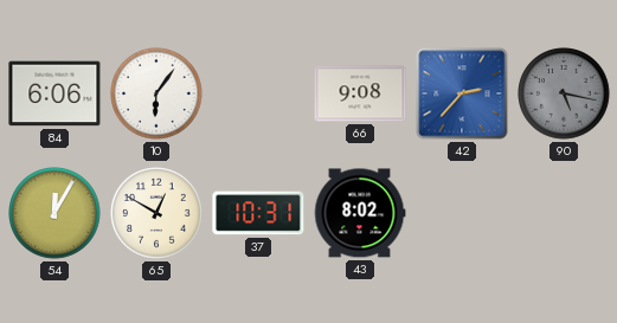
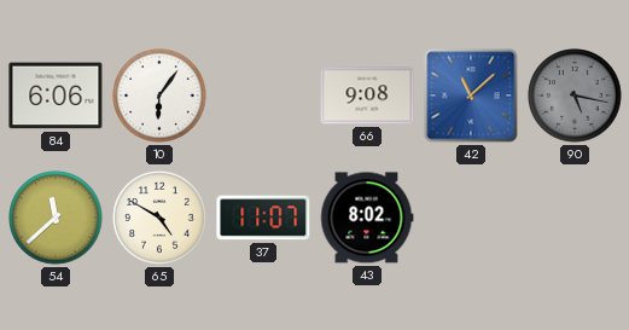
42: 2:37 -> 11:08
54: 12:05 -> 11:38
65: 12:50 -> 4:50
37: 10:31 -> 11:07
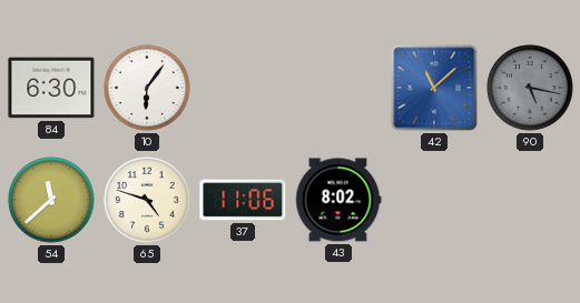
84: 6:06 -> 6:30
66: 9:08 -> none
65: 4:50 -> 4:48
37: 11:07 -> 11:06
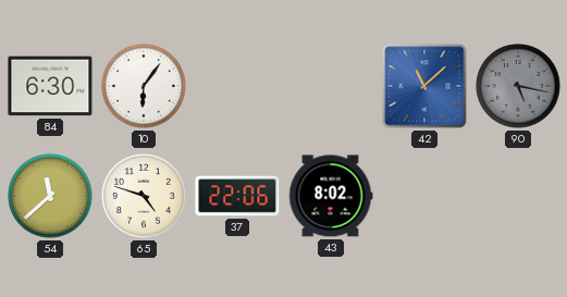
37: 11:06 -> 22:06
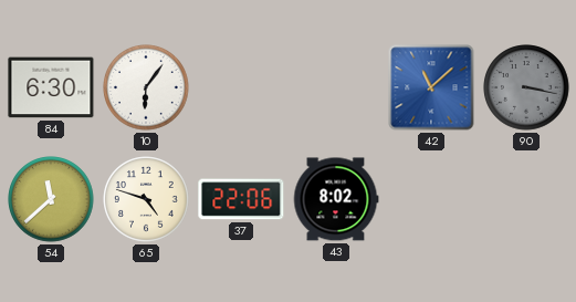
90: 5:17 -> 3:17
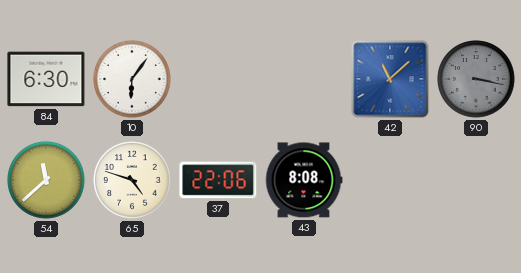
43: 8:02 -> 8:08
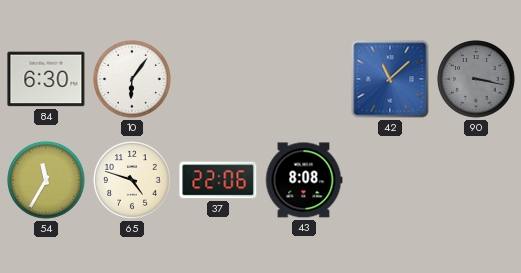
54: 11:38 -> 11:35
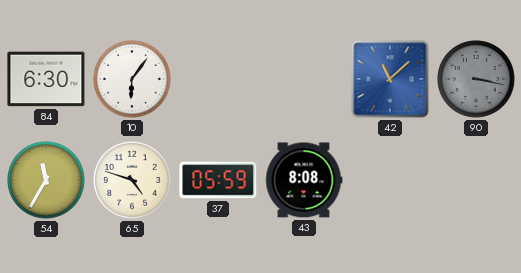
37: 22:06 -> 05:59
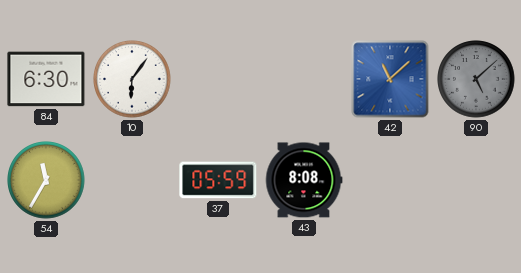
90: 3:17 -> 5:08
65: 4:48 -> none
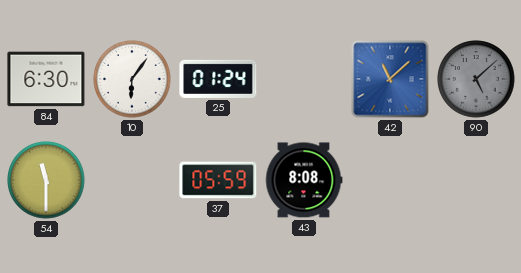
25: none -> 01:24
54: 11:35 -> 11:30
